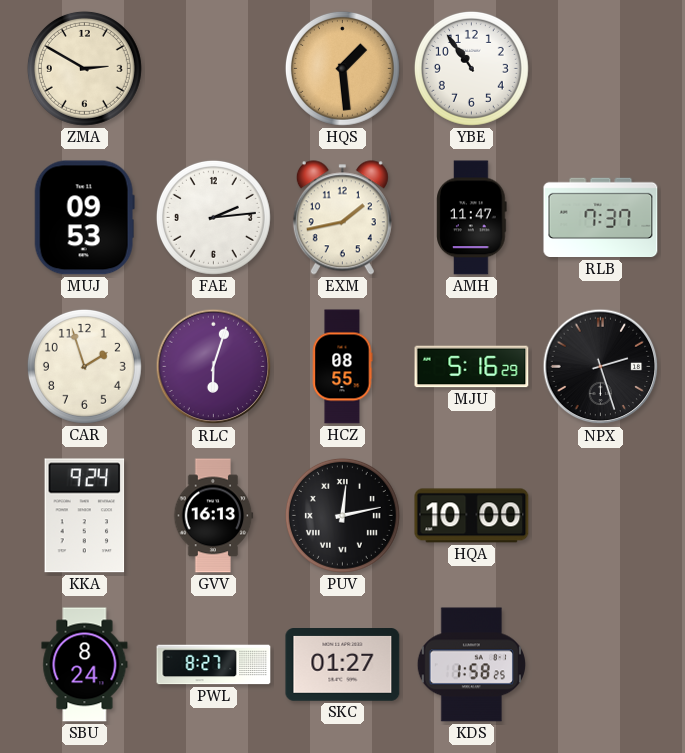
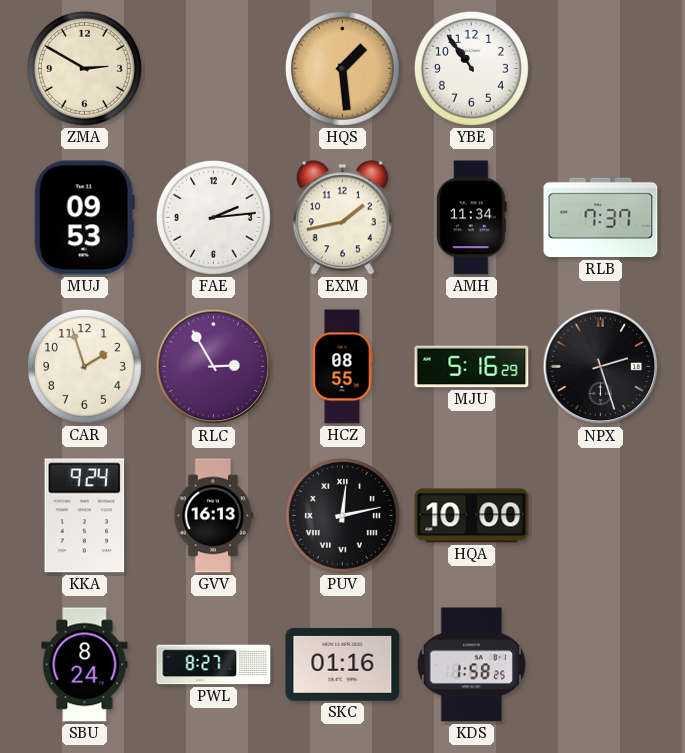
AMH: 11:47 -> 11:34
RLC: 6:03 -> 2:55
SKC: 01:27 -> 01:16
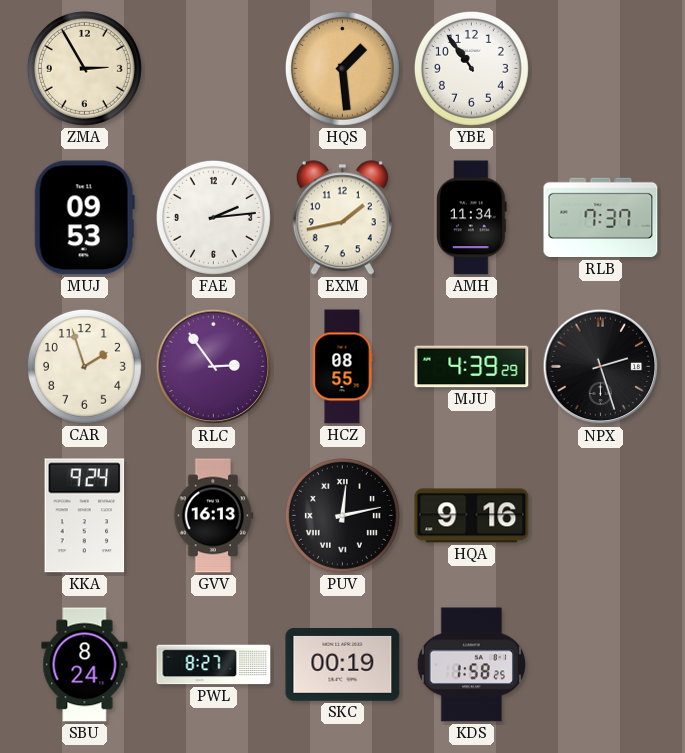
ZMA: 2:50 -> 2:55
RLC: 2:55 -> 2:54
MJU: 5:16 -> 4:39
HQA: 10:00 -> 9:16
SKC: 01:16 -> 00:19
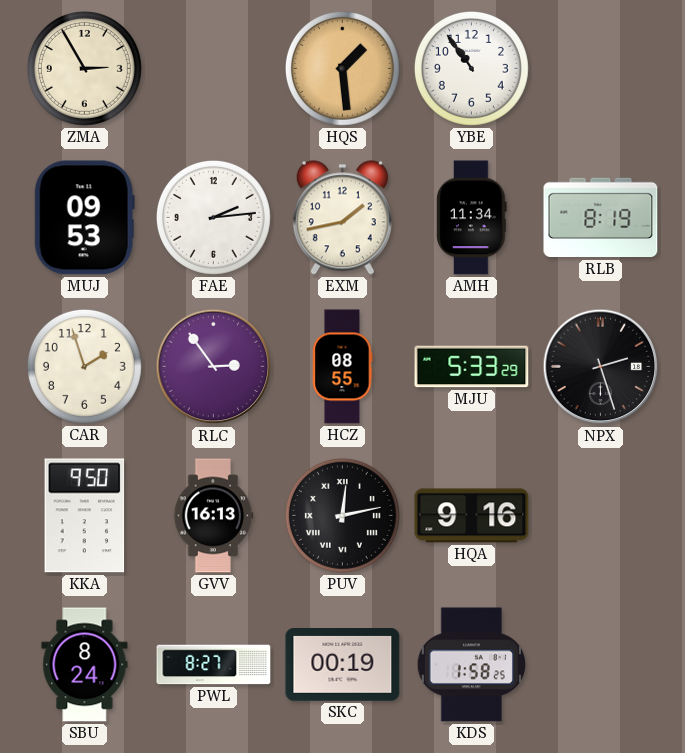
RLB: 7:37 -> 8:19
MJU: 4:39 -> 5:33
KKA: 9:24 -> 9:50
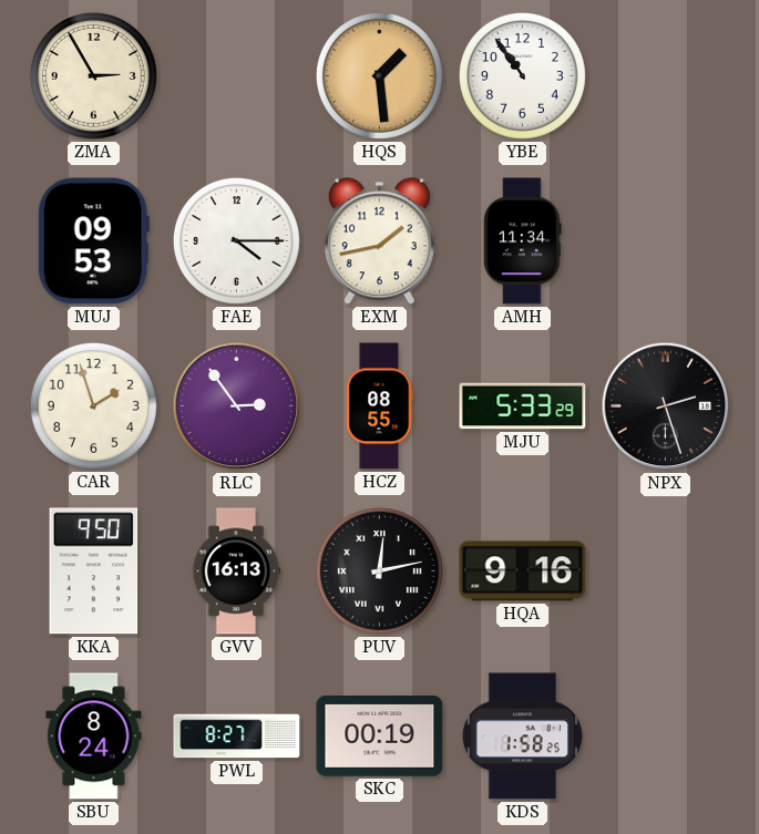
FAE: 2:14 -> 4:15
RLB: 8:19 -> none
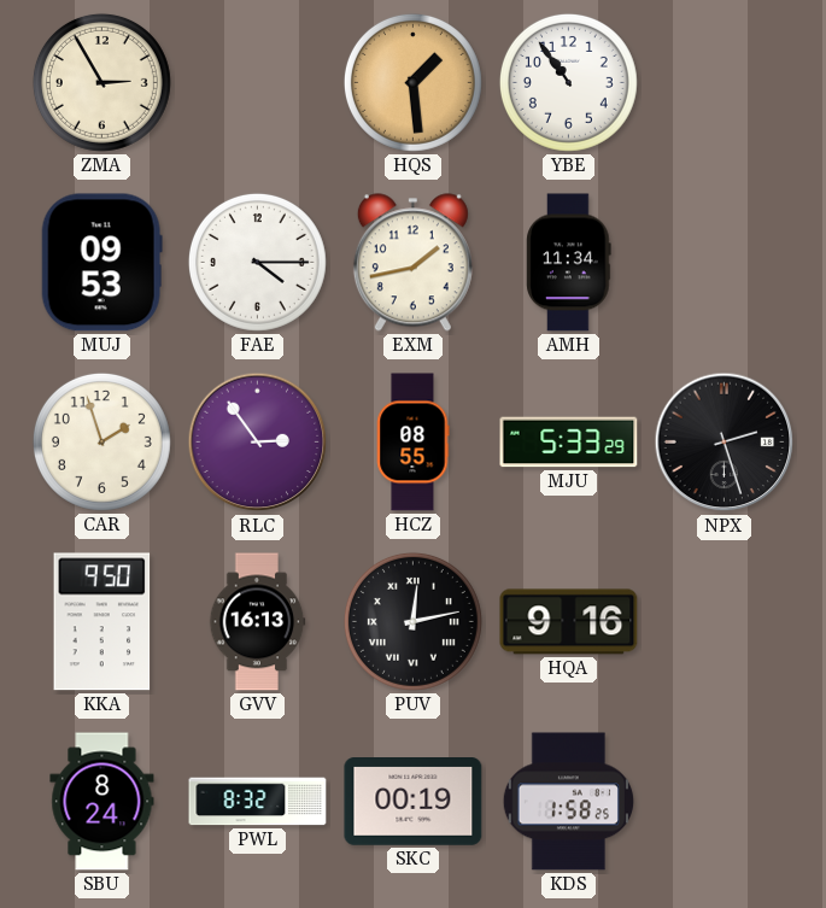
PWL: 8:27 -> 8:32
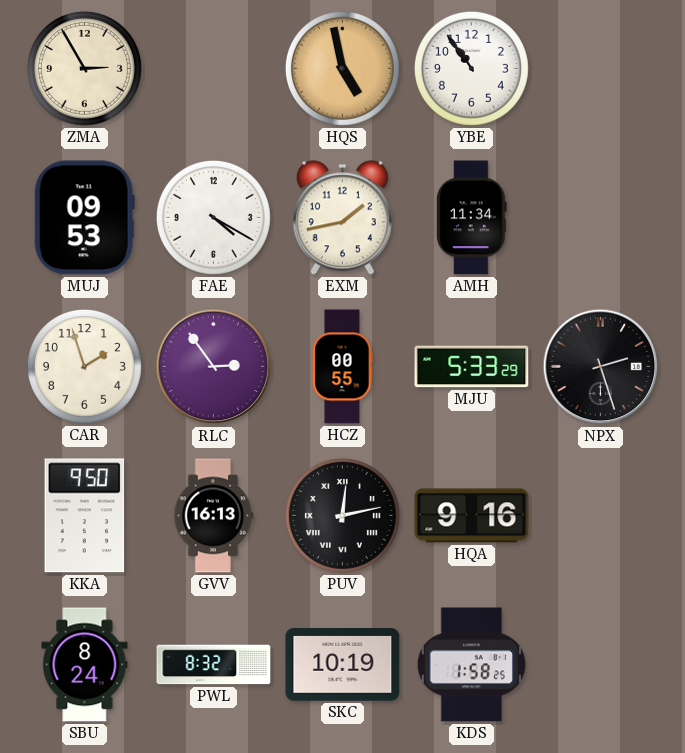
HQS: 1:29 -> 4:58
FAE: 4:15 -> 4:20
HCZ: 08:55 -> 00:55
SKC: 00:19 -> 10:19
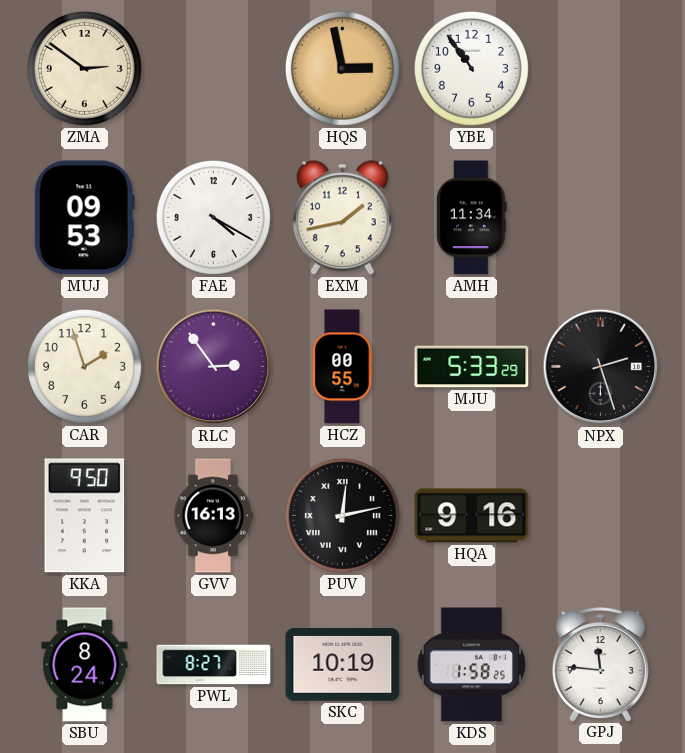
ZMA: 2:55 -> 2:51
HQS: 4:58 -> 2:58
PWL: 8:32 -> 8:27
GPJ: none -> 11:46
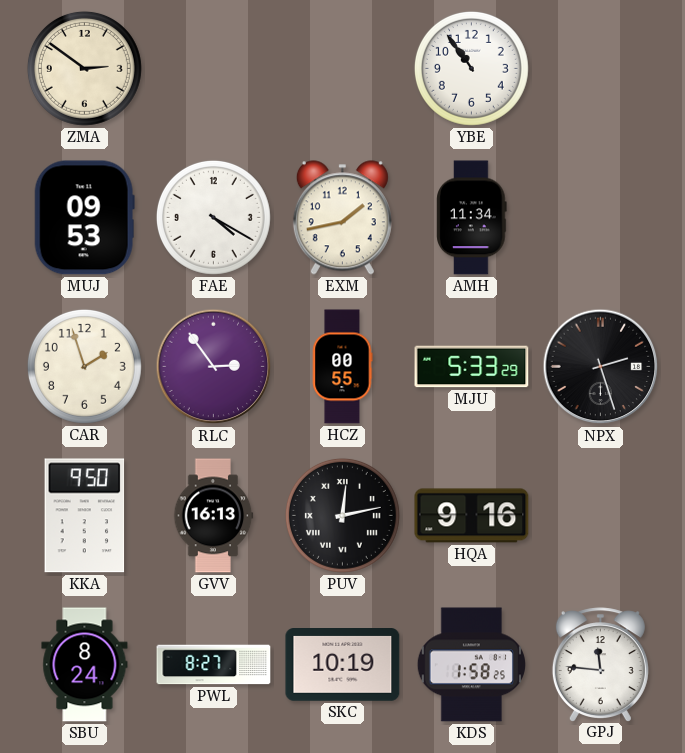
HQS: 2:58 -> none
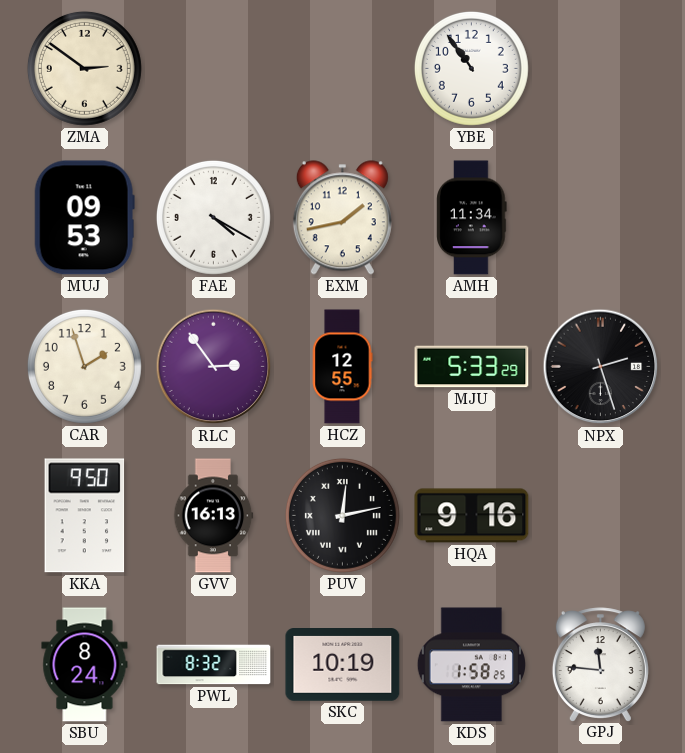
HCZ: 00:55 -> 12:55
PWL: 8:27 -> 8:32
